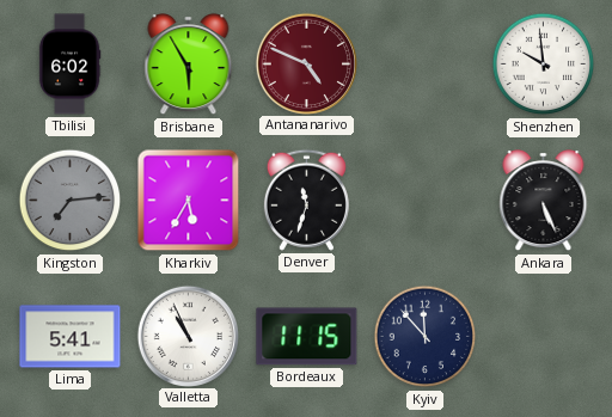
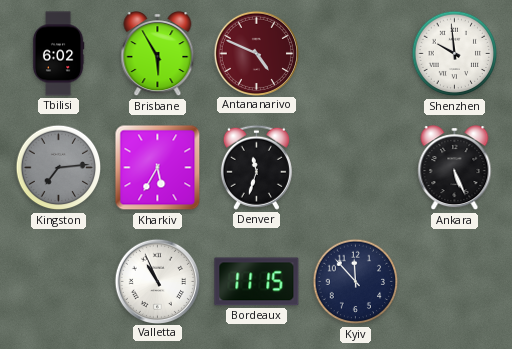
Lima: 5:41 -> none
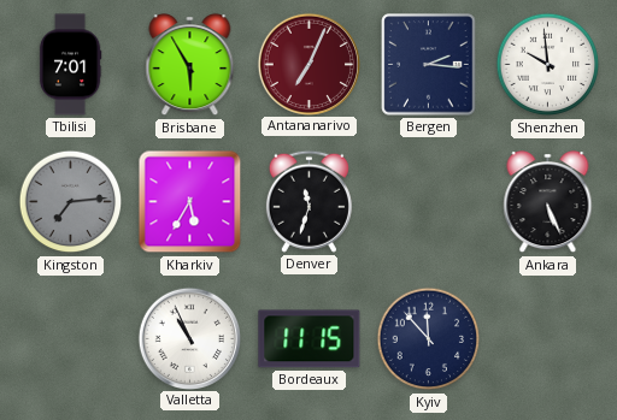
Tbilisi: 6:02 -> 7:01
Antananarivo: 4:49 -> 7:04
Bergen: none -> 2:16
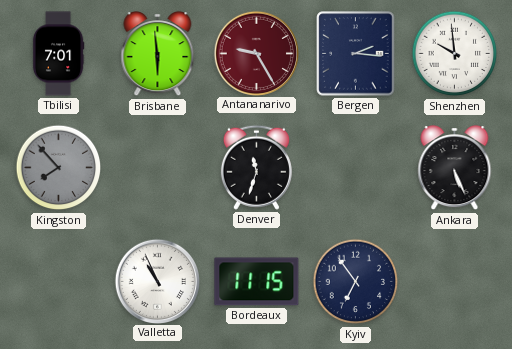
Brisbane: 5:55 -> 5:59
Antananarivo: 7:04 -> 9:25
Kingston: 7:14 -> 7:53
Kharkiv: 5:35 -> none
Kyiv: 11:53 -> 6:54
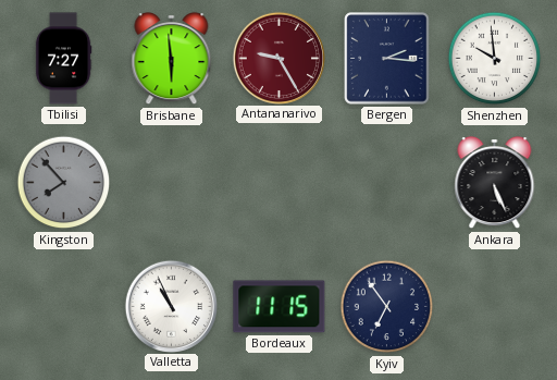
Tbilisi: 7:01 -> 7:27
Denver: 11:33 -> none
